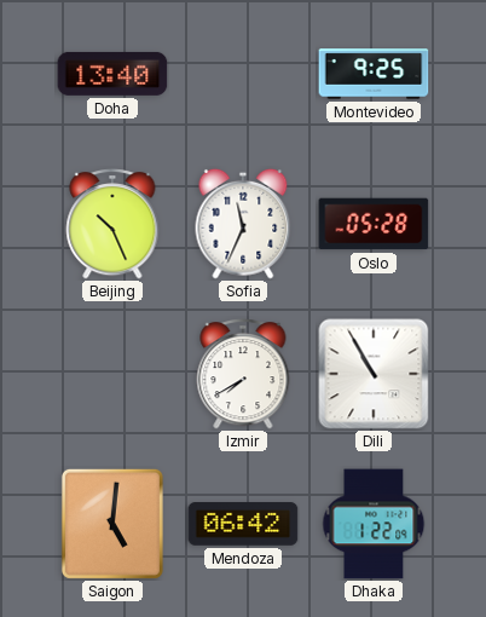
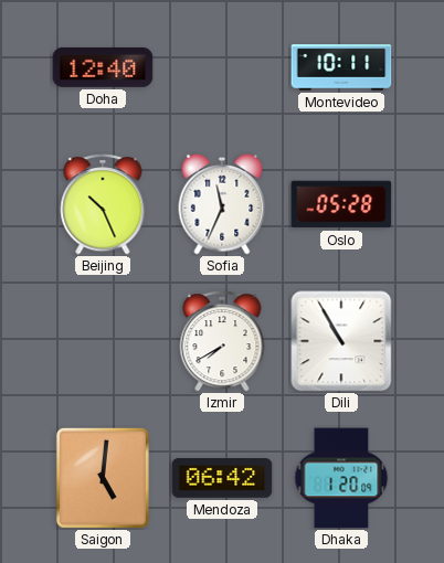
Doha: 13:40 -> 12:40
Montevideo: 9:25 -> 10:11
Dhaka: 1:22 -> 1:20
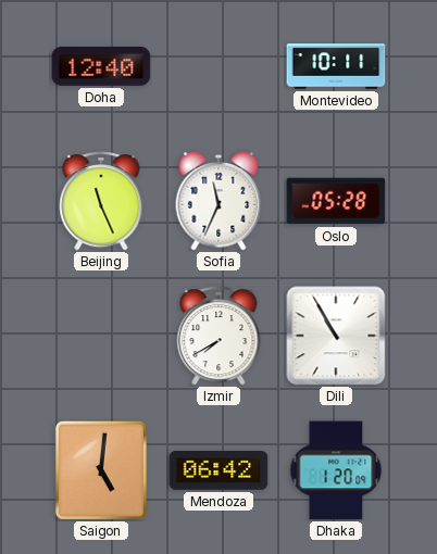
Beijing: 10:26 -> 11:26
